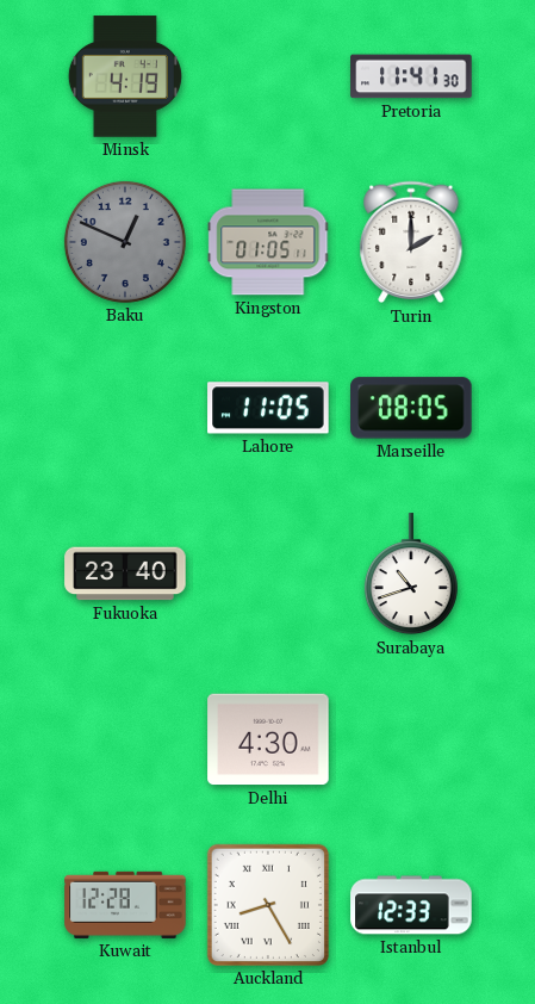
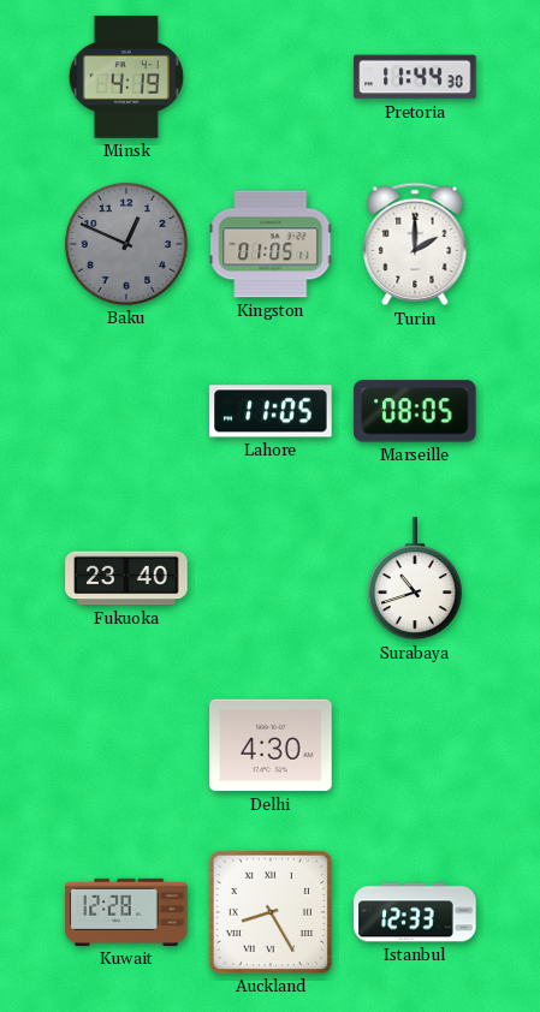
Pretoria: 11:41 -> 11:44
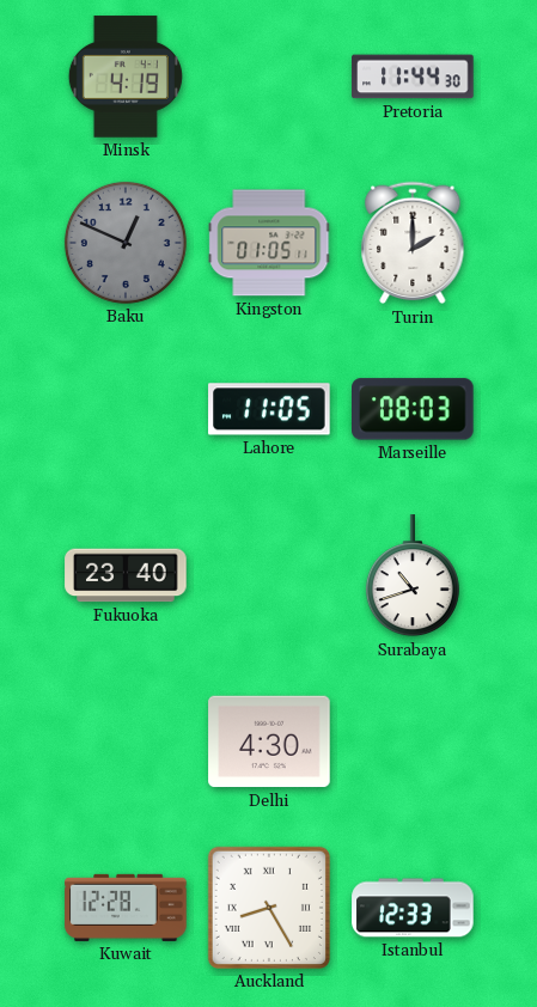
Marseille: 08:05 -> 08:03
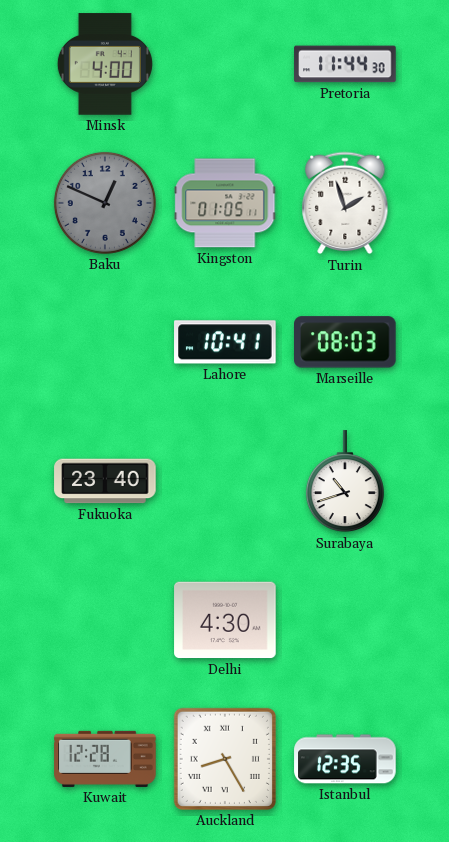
Minsk: 4:19 -> 4:00
Turin: 2:00 -> 1:57
Lahore: 11:05 -> 10:41
Istanbul: 12:33 -> 12:35
